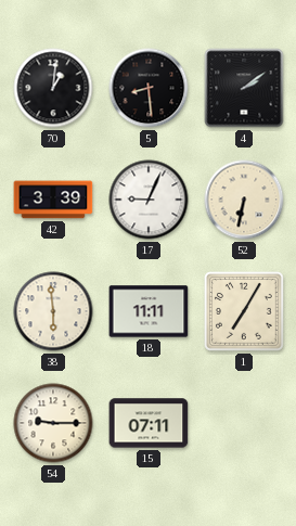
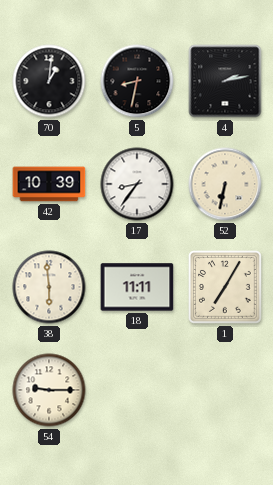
5: 8:29 -> 8:32
4: 2:09 -> 2:13
42: 3:39 -> 10:39
17: 9:04 -> 8:36
15: 07:11 -> none
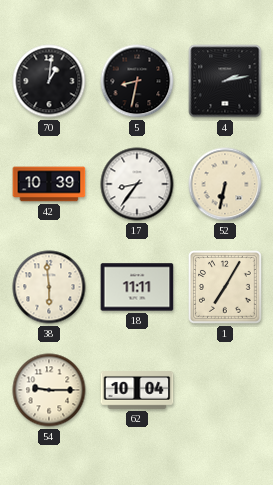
62: none -> 10:04
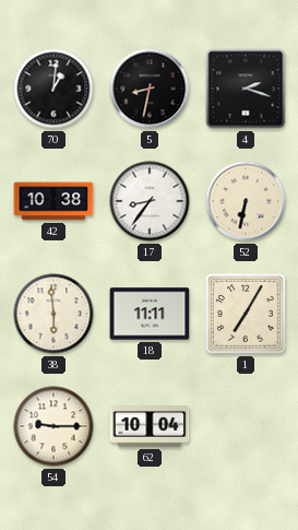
4: 2:13 -> 2:18
42: 10:39 -> 10:38
